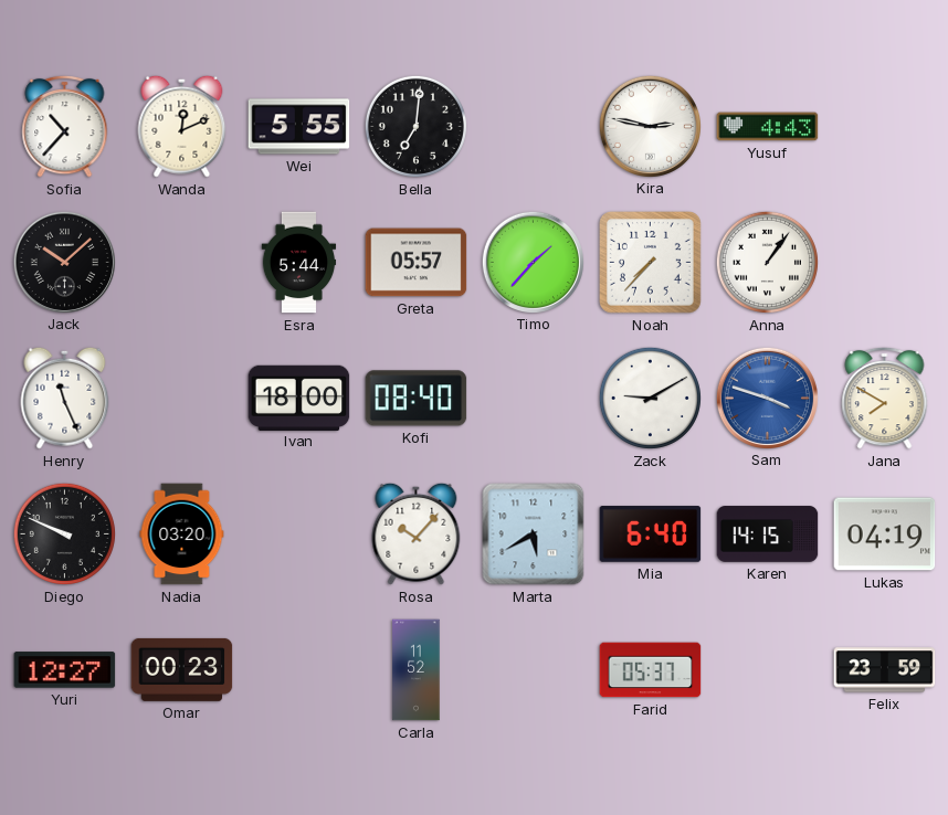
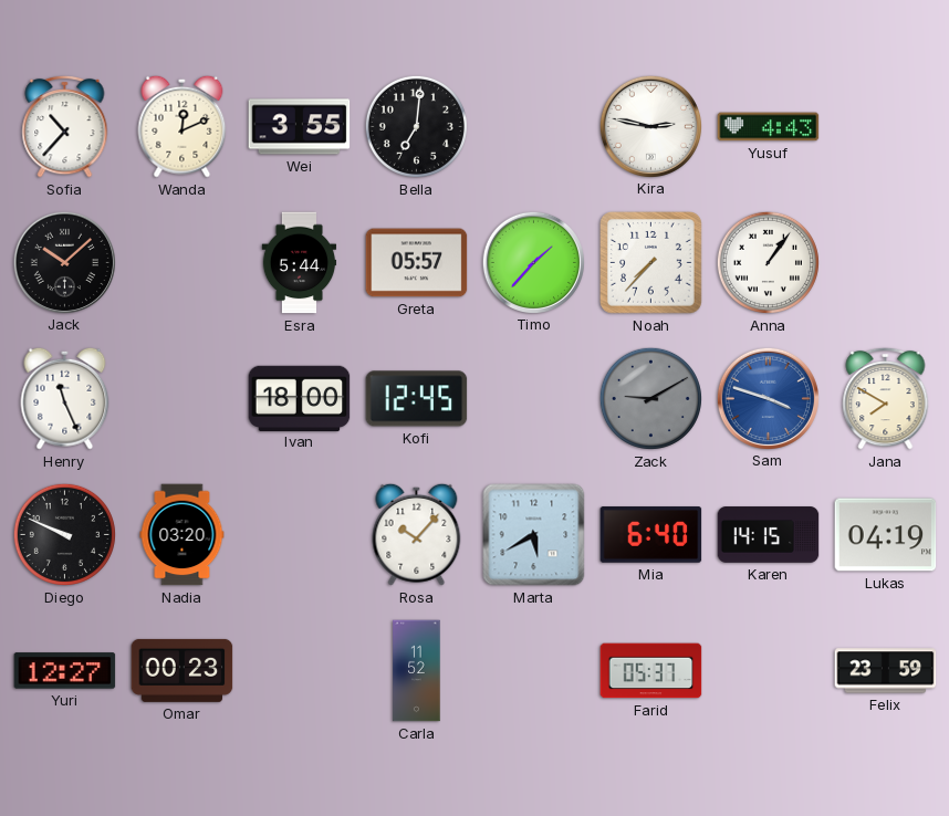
Wei: 5:55 -> 3:55
Kofi: 08:40 -> 12:45
Zack dial: white -> grey
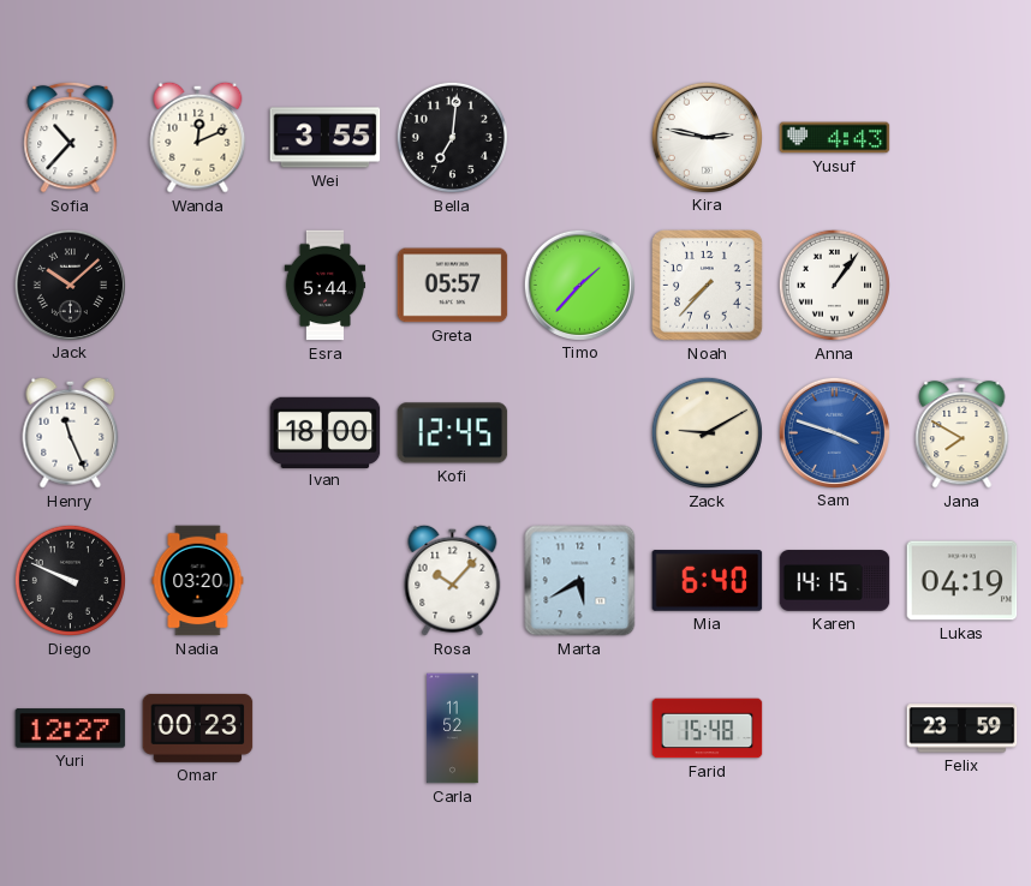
Zack dial: grey -> cream
Farid: 05:37 -> 15:48
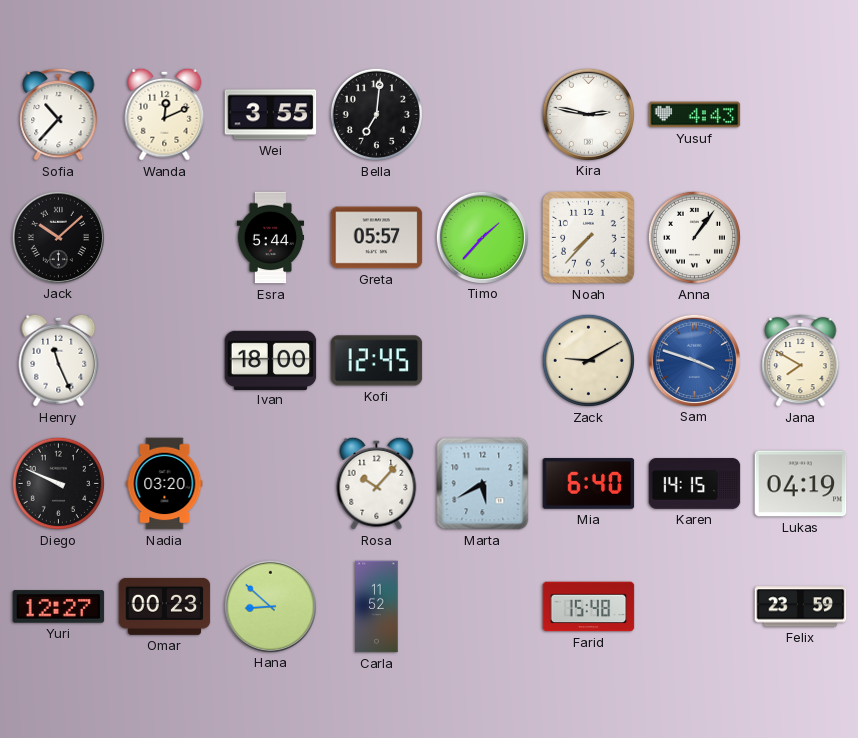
Hana: none -> 8:52
